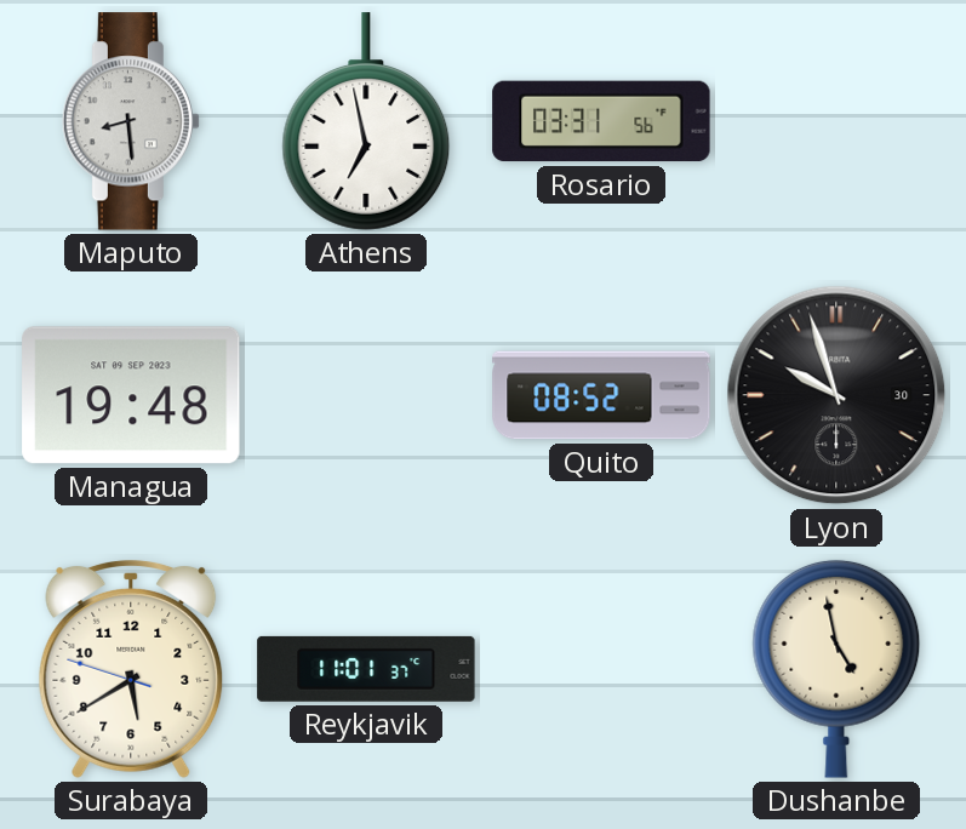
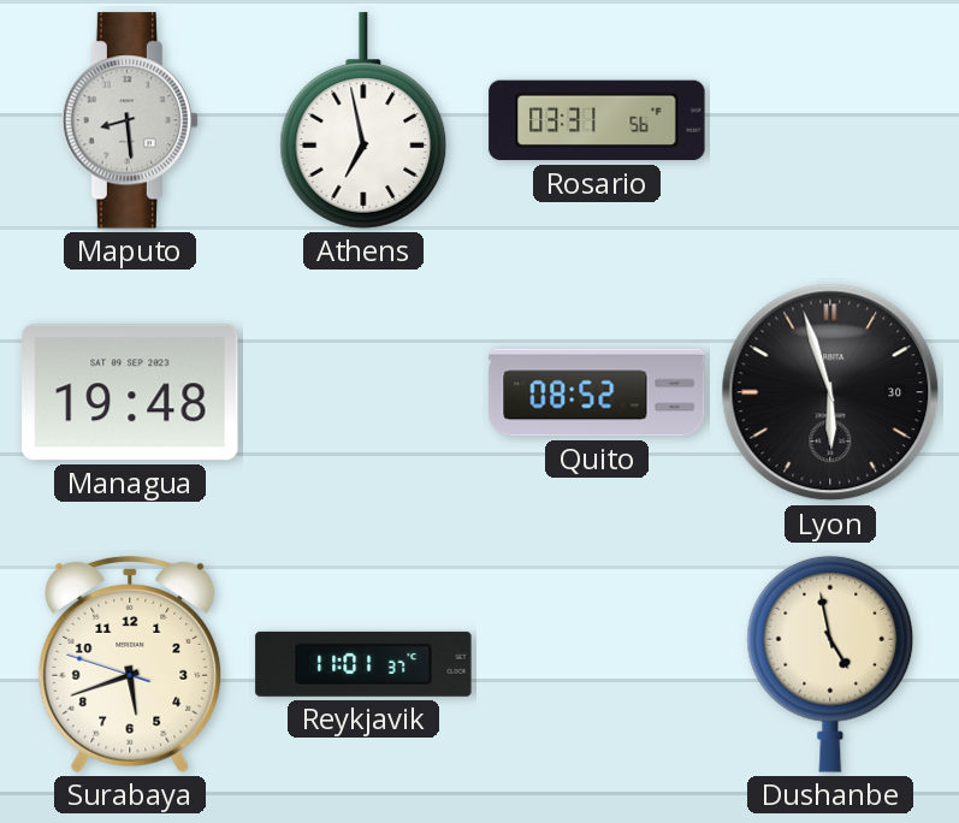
Lyon: 9:57 -> 5:57
Surabaya: 5:39 -> 5:41
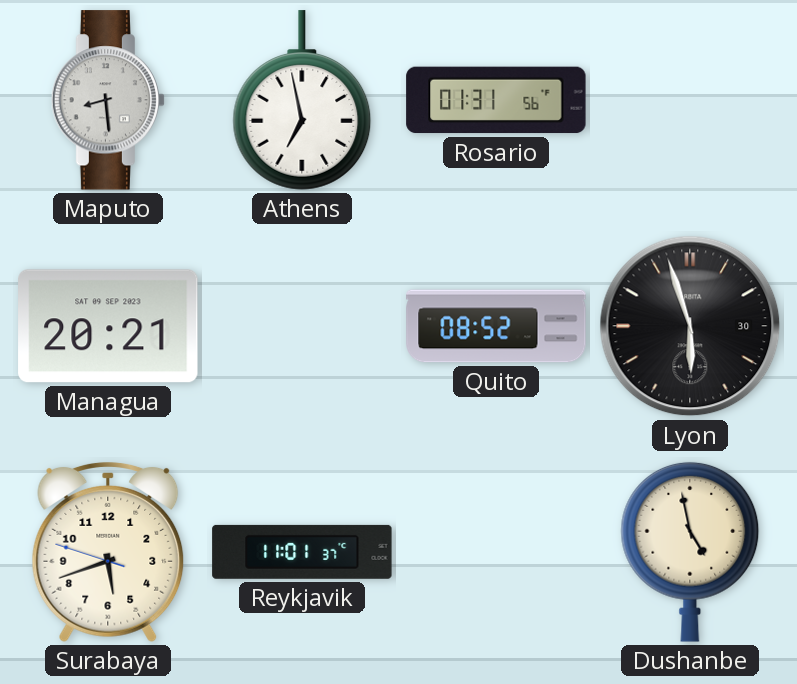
Rosario: 03:31 -> 01:31
Managua: 19:48 -> 20:21
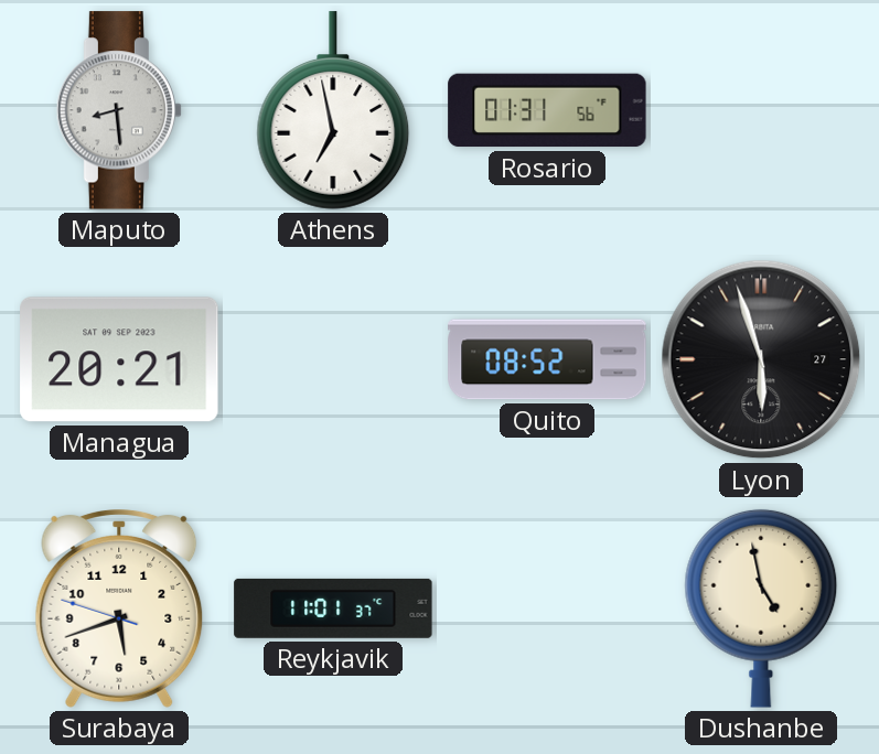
Lyon date: 30 -> 27
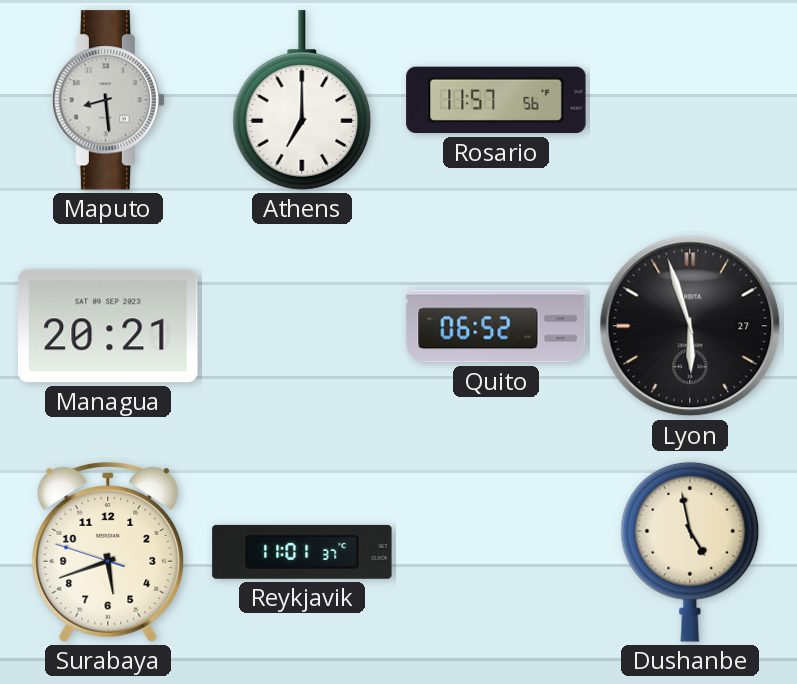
Athens: 6:58 -> 7:00
Rosario: 01:31 -> 11:57
Quito: 08:52 -> 06:52
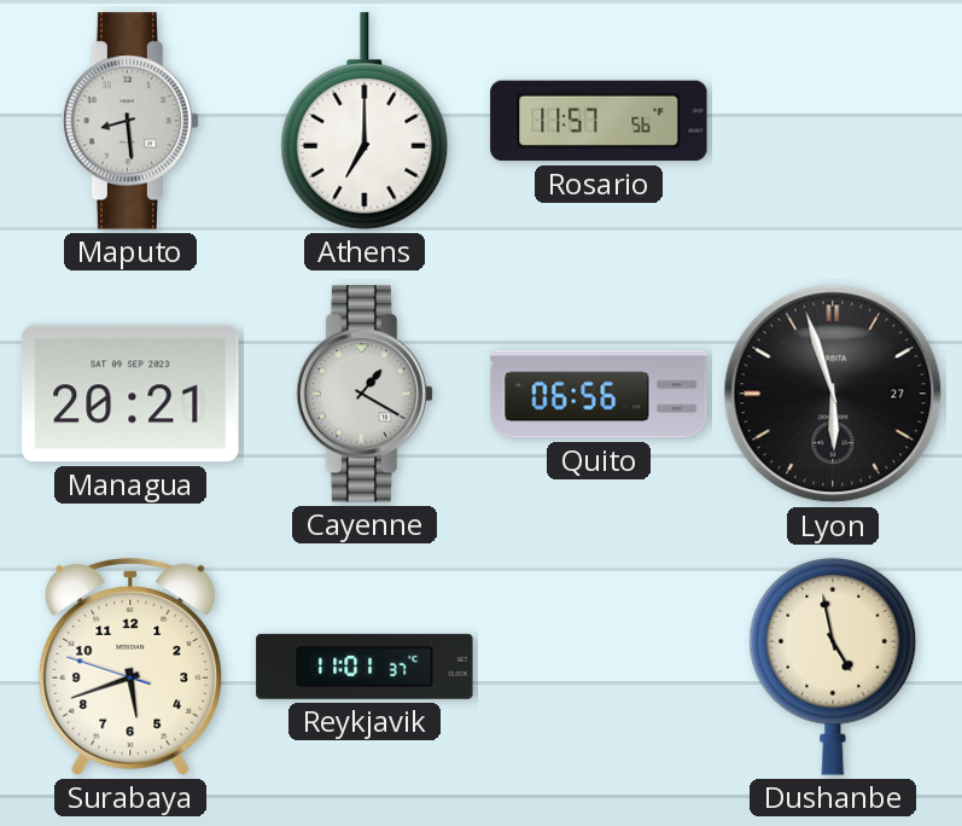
Cayenne: none -> 1:20
Quito: 06:52 -> 06:56
